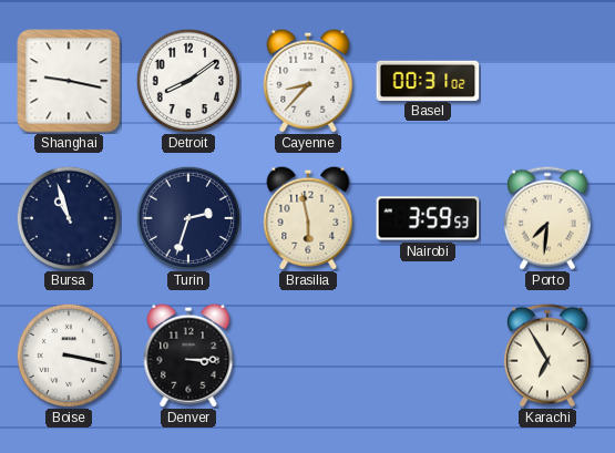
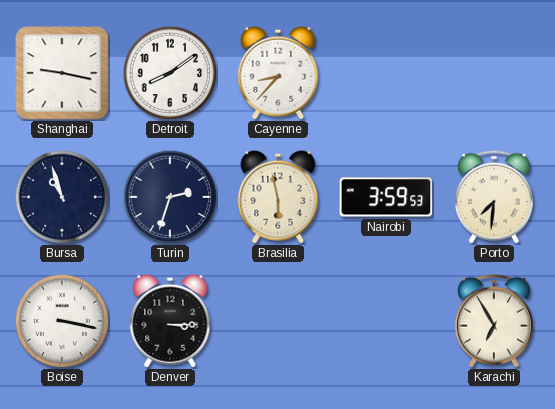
Basel: 00:31 -> none
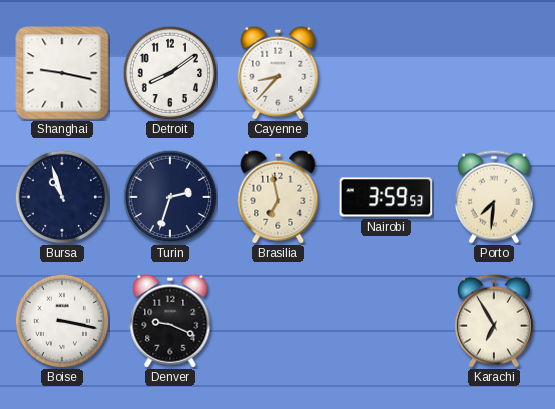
Brasilia: 5:58 -> 6:58
Denver: 3:15 -> 9:19
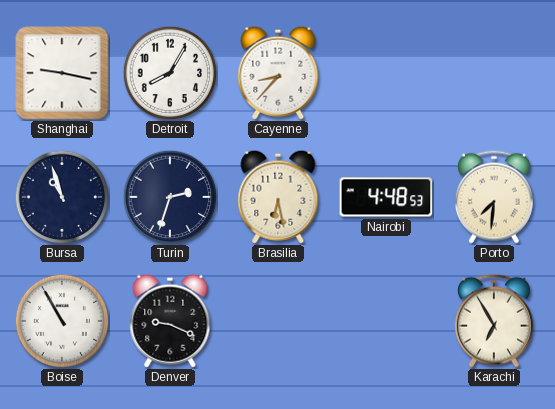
Detroit: 8:09 -> 8:05
Brasilia: 6:58 -> 6:28
Nairobi: 3:59 -> 4:48
Boise: 3:17 -> 10:55
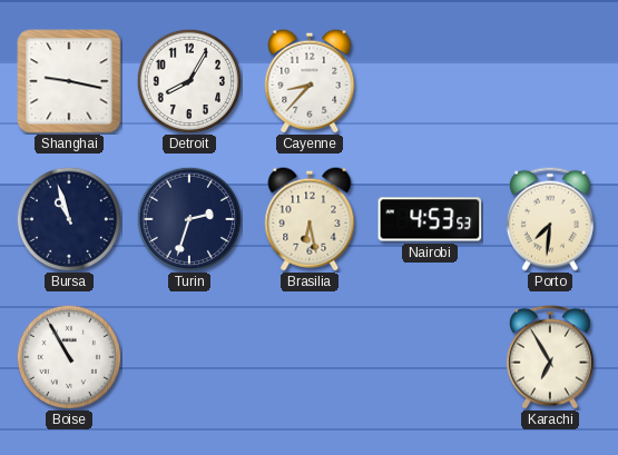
Nairobi: 4:48 -> 4:53
Denver: 9:19 -> none
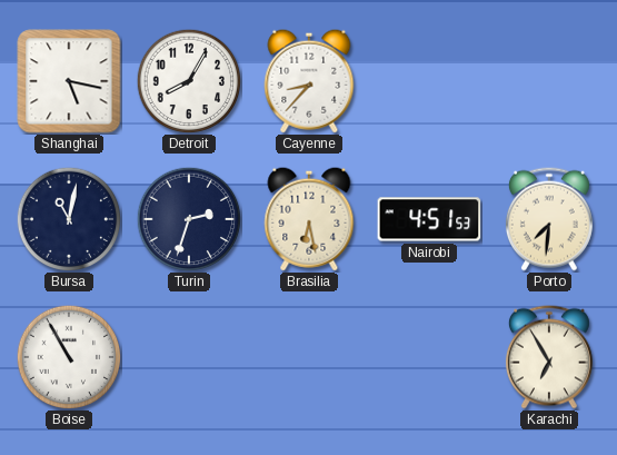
Shanghai: 9:17 -> 5:17
Bursa: 10:57 -> 11:02
Nairobi: 4:53 -> 4:51
